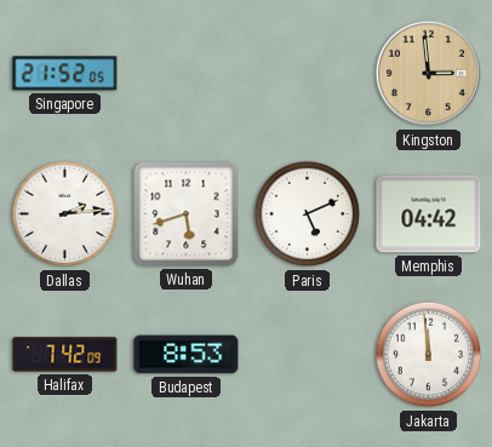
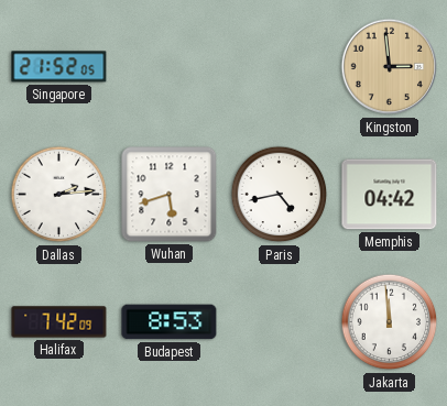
Paris: 5:11 -> 4:43
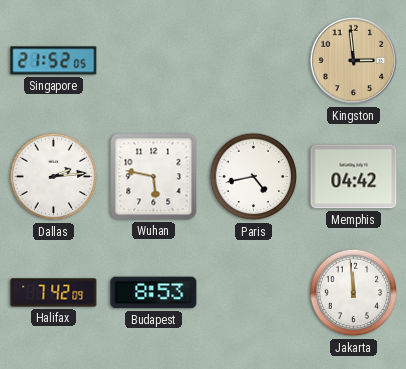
Wuhan: 5:42 -> 5:47
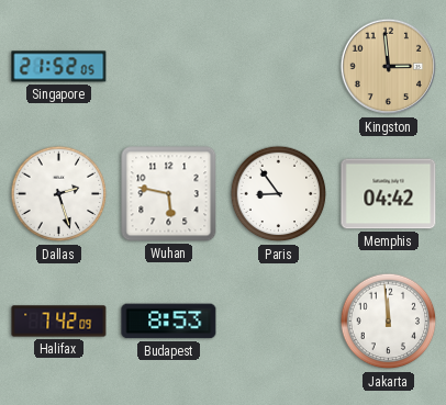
Dallas: 2:14 -> 2:27
Paris: 4:43 -> 8:54
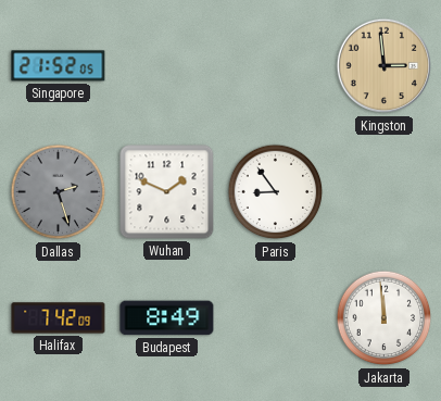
Dallas dial: white -> grey
Wuhan: 5:47 -> 1:49
Memphis: 04:42 -> none
Budapest: 8:53 -> 8:49
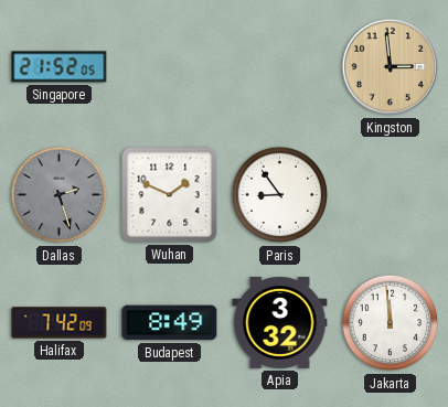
Apia: none -> 3:32
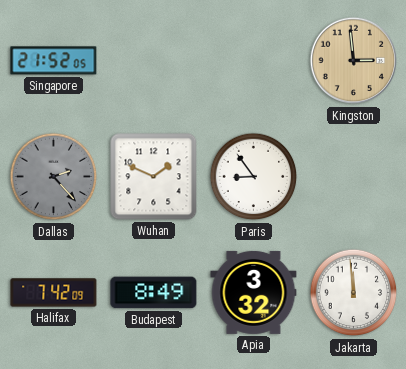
Dallas: 2:27 -> 2:23
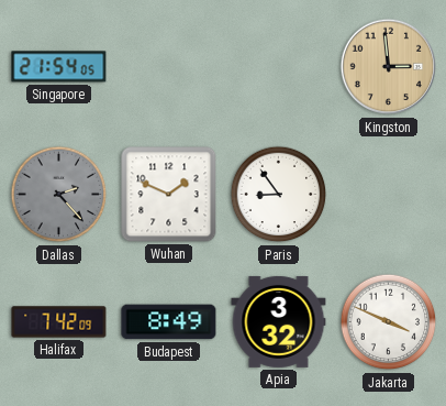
Singapore: 21:52 -> 21:54
Jakarta: 11:59 -> 3:49
